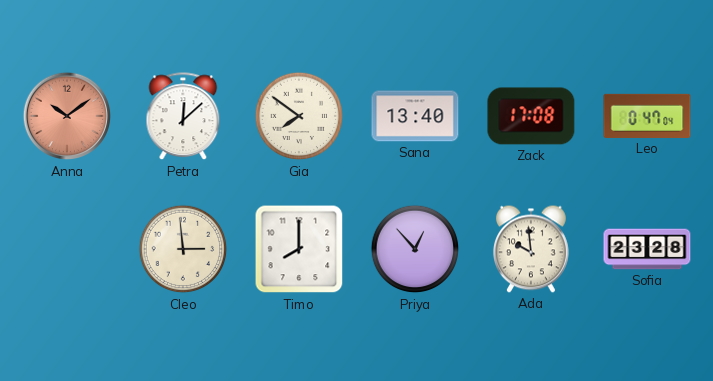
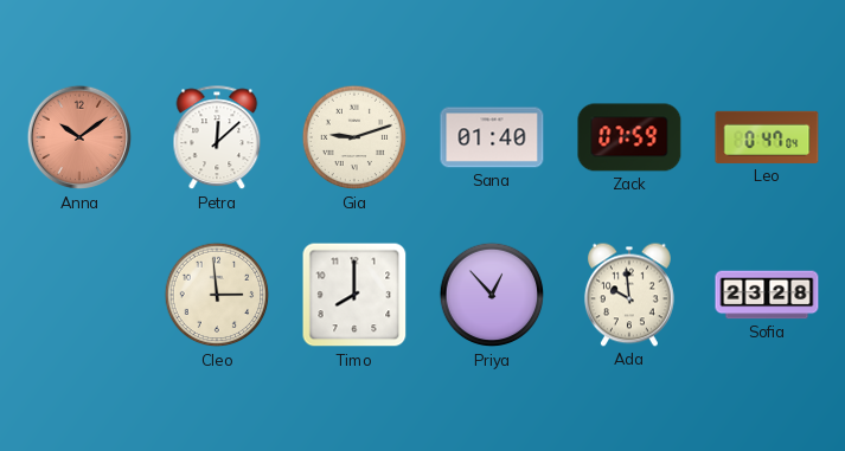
Gia: 7:51 -> 9:12
Sana: 13:40 -> 01:40
Zack: 17:08 -> 07:59
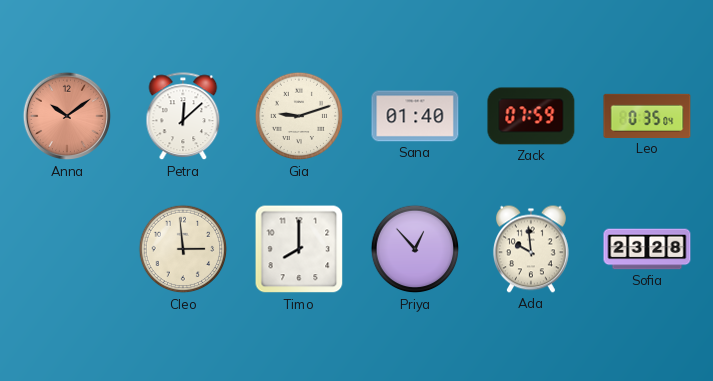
Leo: 0:47 -> 0:35
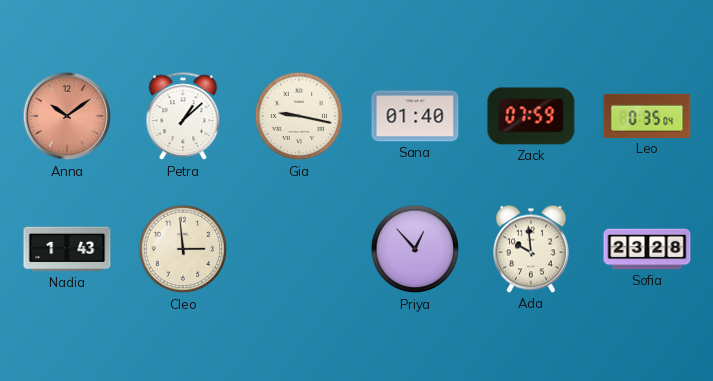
Petra: 12:08 -> 1:08
Gia: 9:12 -> 9:17
Nadia: none -> 1:43
Timo: 8:00 -> none
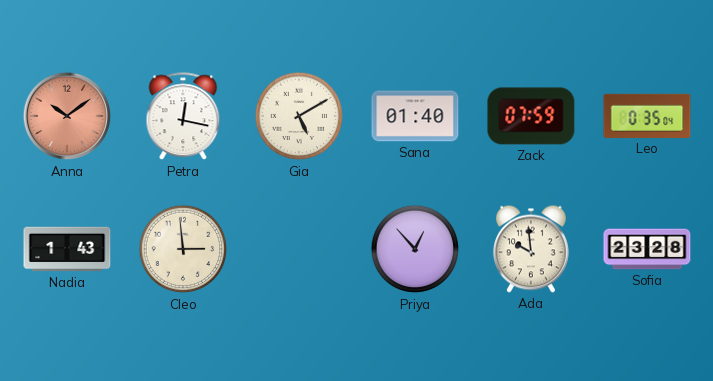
Petra: 1:08 -> 12:17
Gia: 9:17 -> 5:10
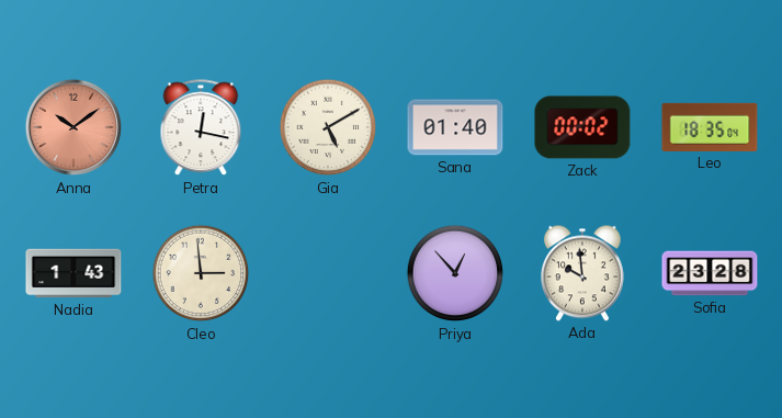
Zack: 07:59 -> 00:02
Leo: 0:35 -> 18:35
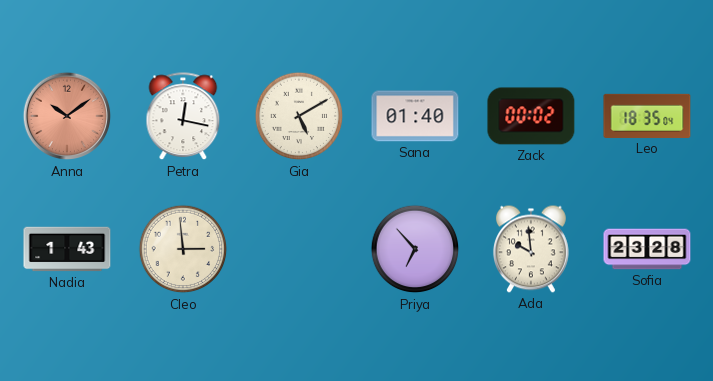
Priya: 12:53 -> 6:53
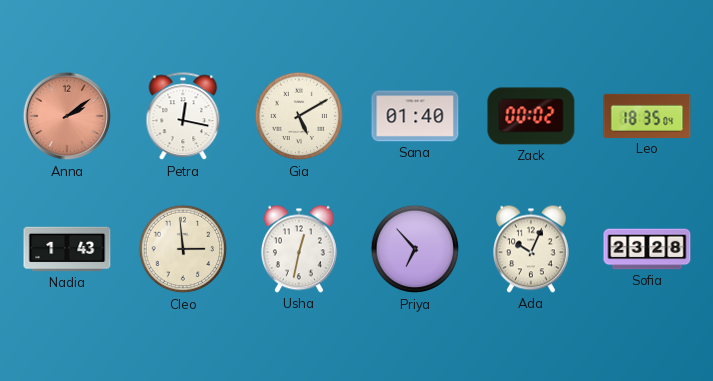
Anna: 10:09 -> 2:09
Usha: none -> 12:32
Ada: 9:59 -> 10:04
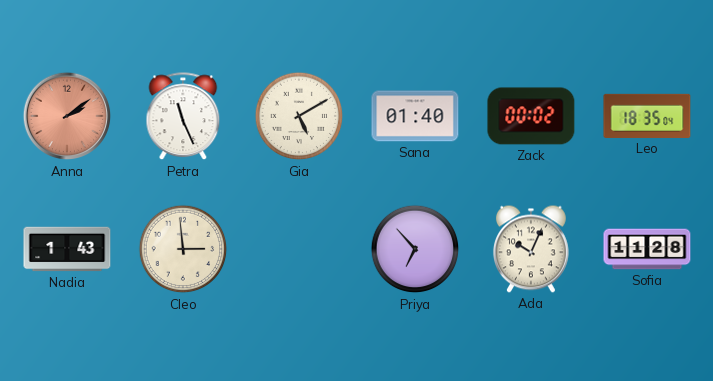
Petra: 12:17 -> 11:26
Usha: 12:32 -> none
Sofia: 23:28 -> 11:28
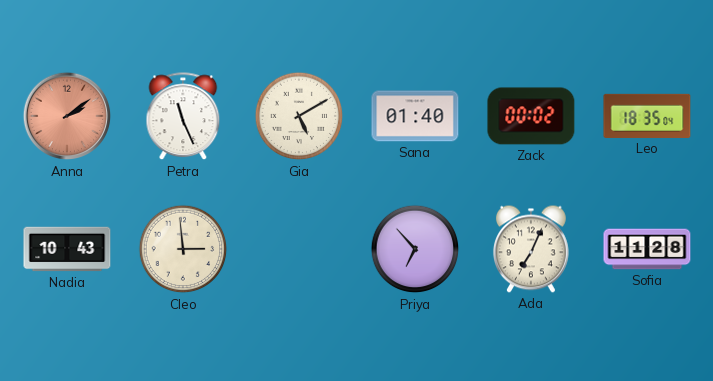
Nadia: 1:43 -> 10:43
Ada: 10:04 -> 7:04
